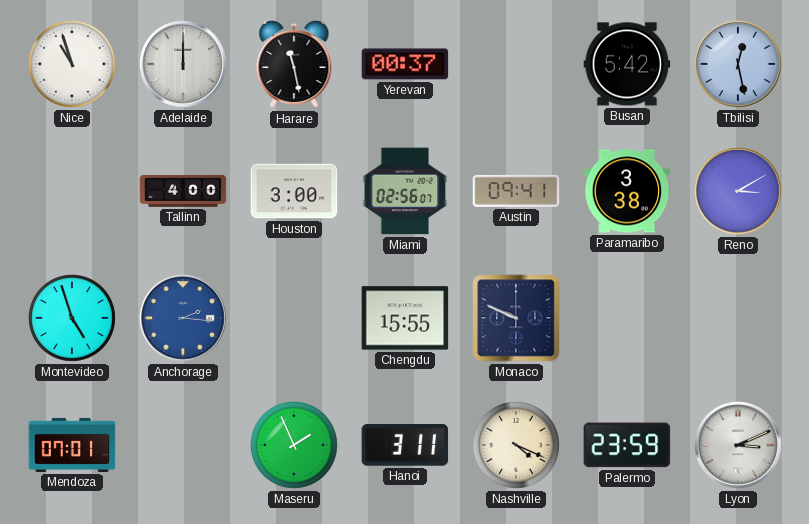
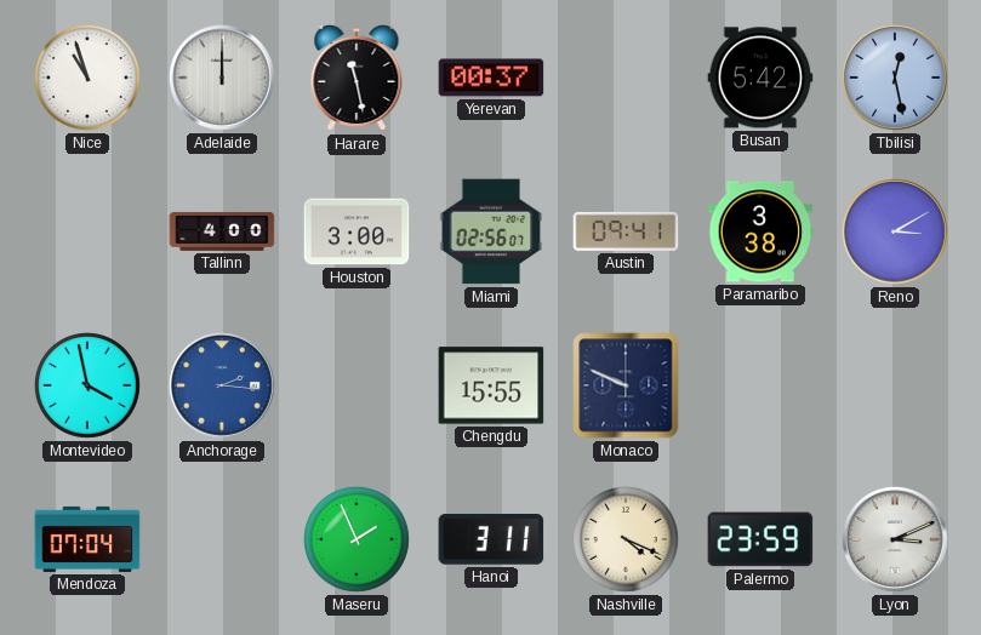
Montevideo: 4:57 -> 3:58
Mendoza: 07:01 -> 07:04
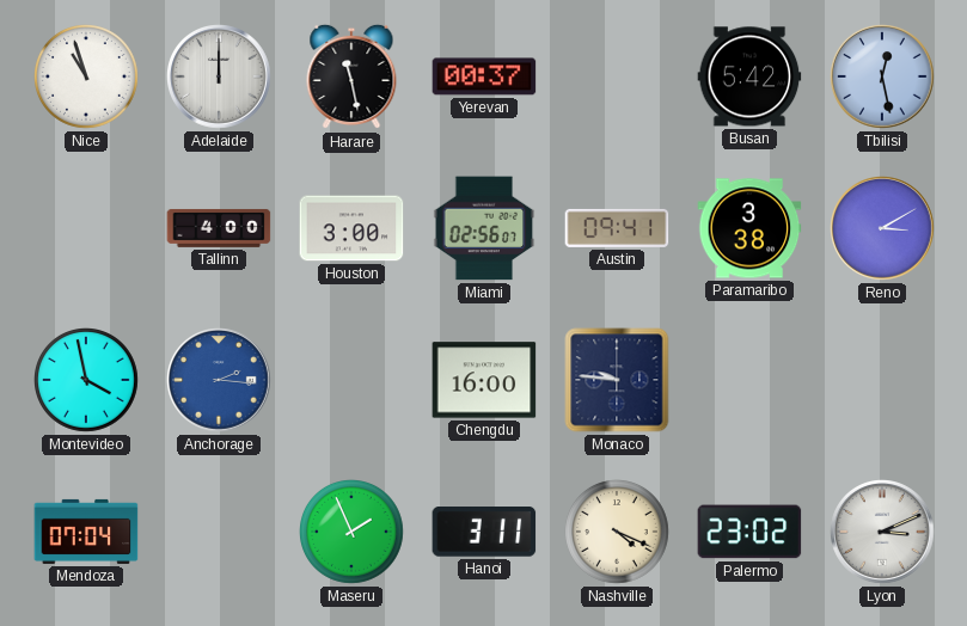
Chengdu: 15:55 -> 16:00
Monaco: 9:49 -> 9:46
Palermo: 23:59 -> 23:02
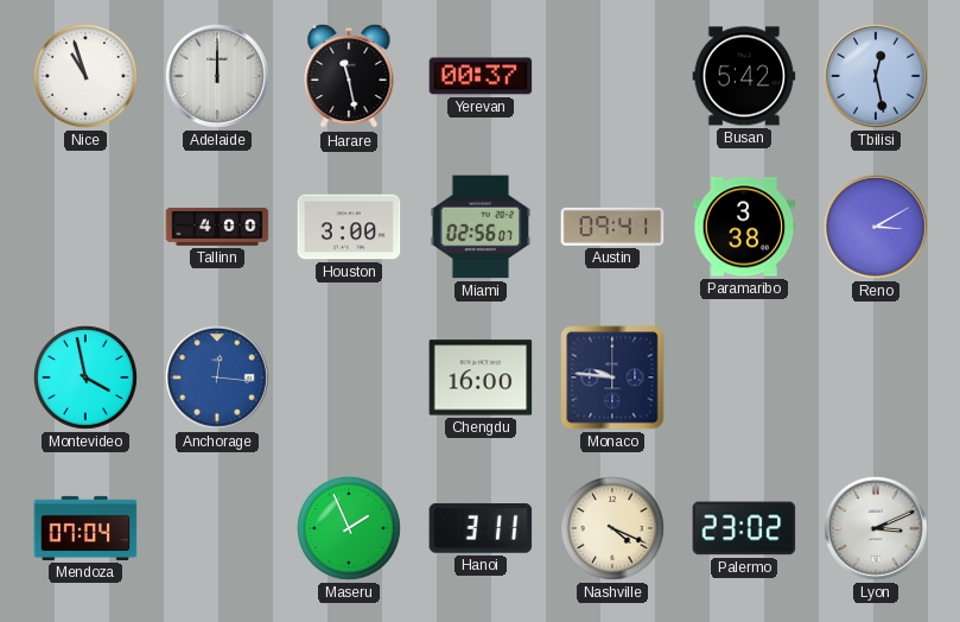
Anchorage: 2:16 -> 12:16
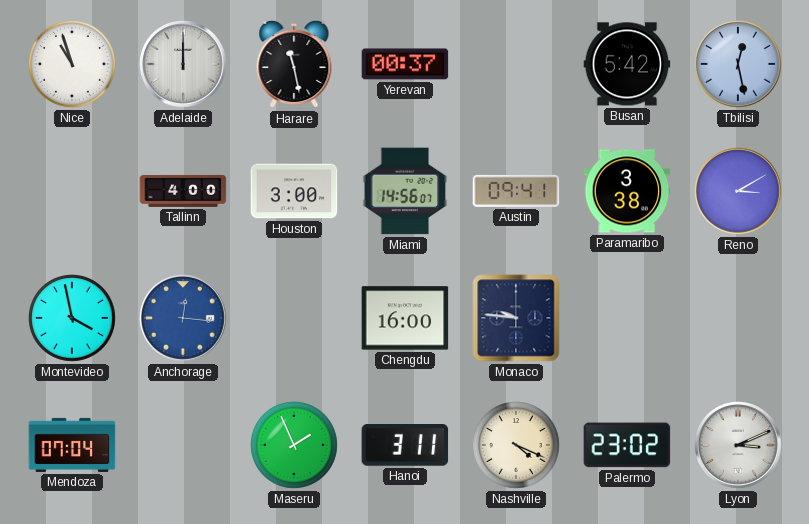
Miami: 02:56 -> 14:56
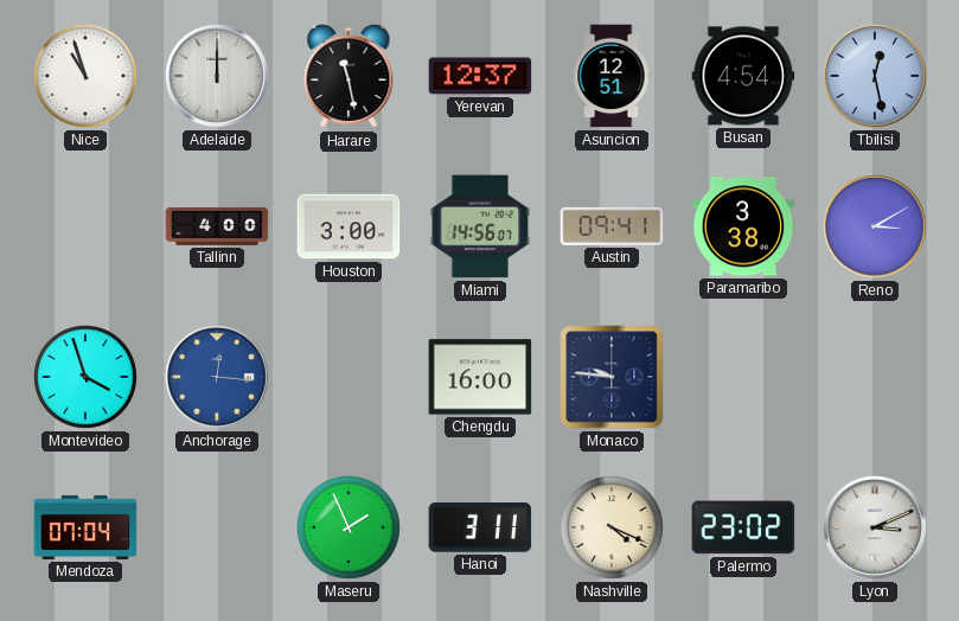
Yerevan: 00:37 -> 12:37
Asuncion: none -> 12:51
Busan: 5:42 -> 4:54
Montevideo: 3:58 -> 3:57
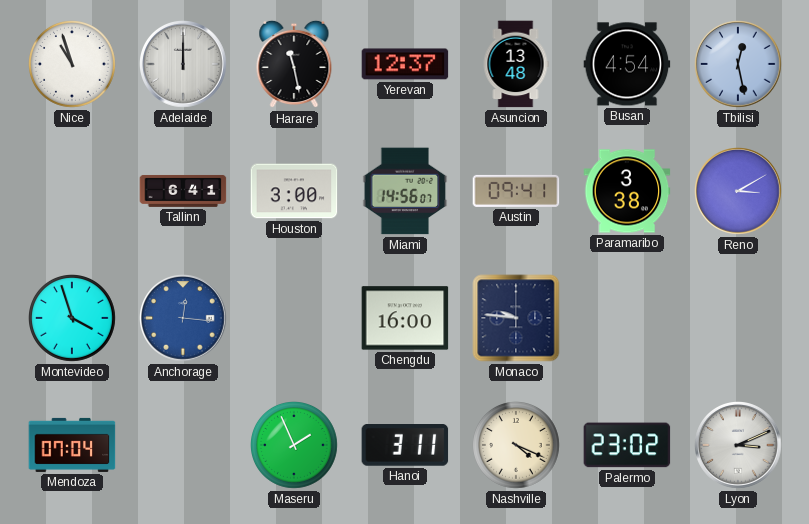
Asuncion: 12:51 -> 13:48
Tallinn: 4:00 -> 6:41
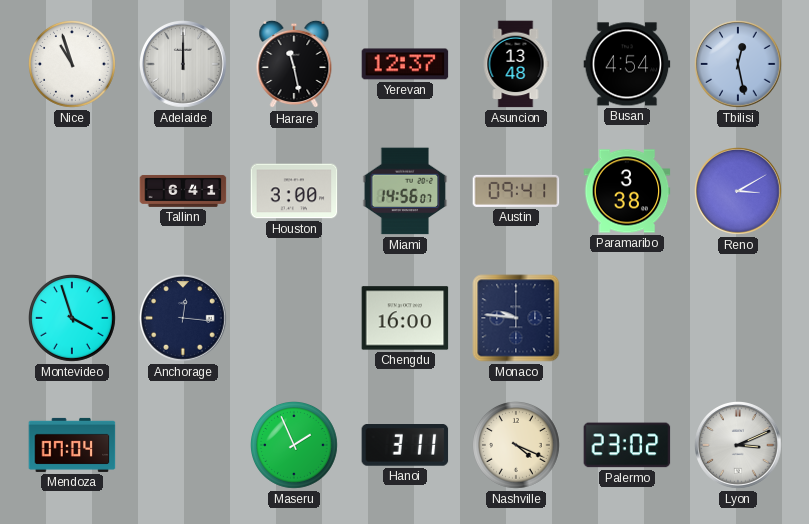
Anchorage dial: blue -> navy
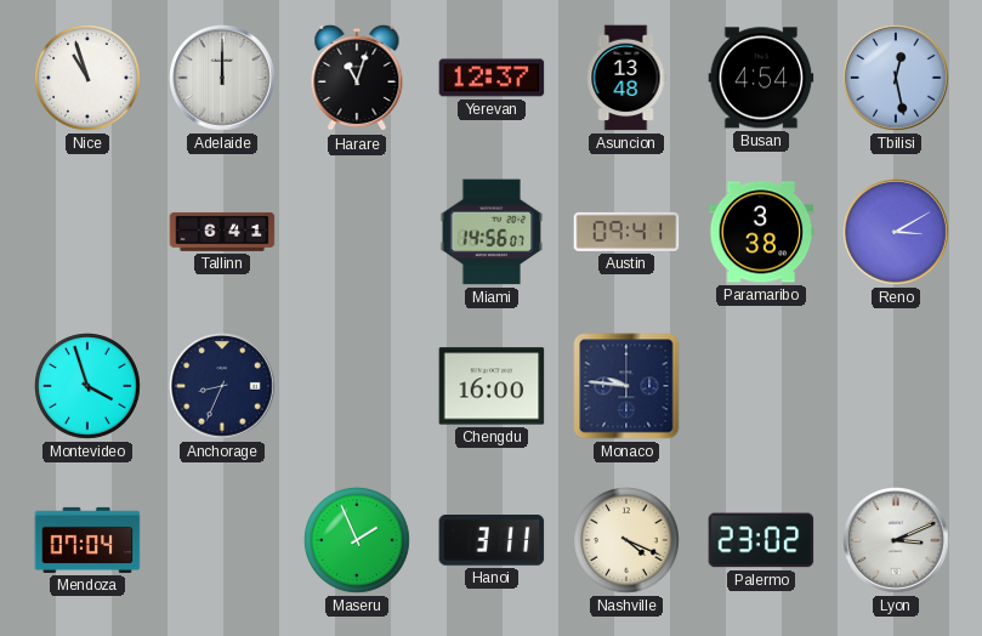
Harare: 11:28 -> 11:03
Houston: 3:00 -> none
Anchorage: 12:16 -> 8:34
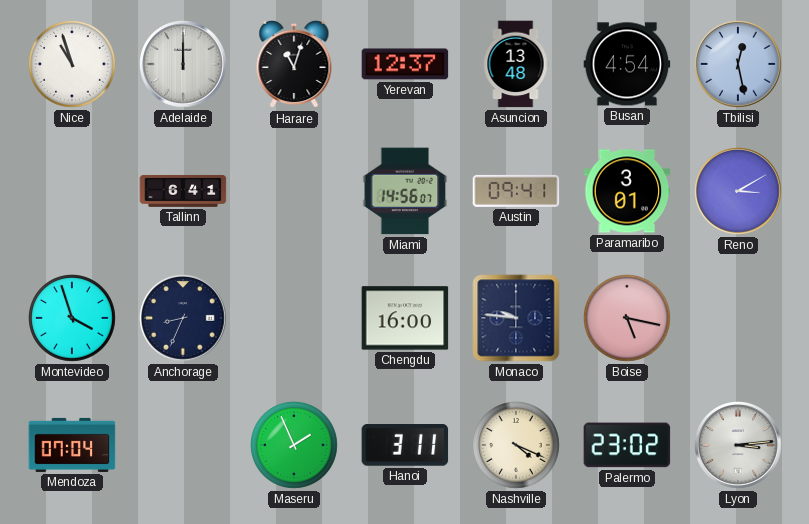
Paramaribo: 3:38 -> 3:01
Boise: none -> 5:17
Lyon: 3:11 -> 3:14
